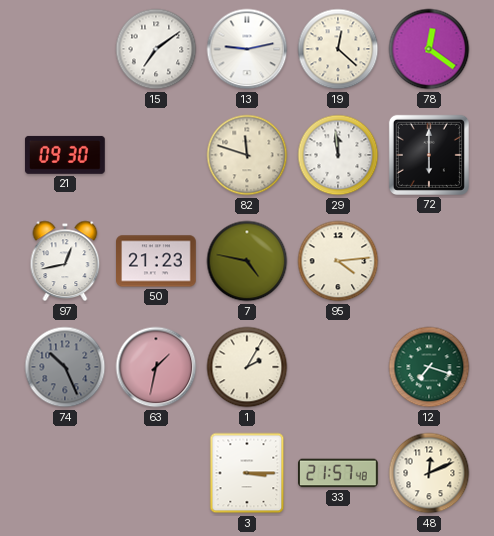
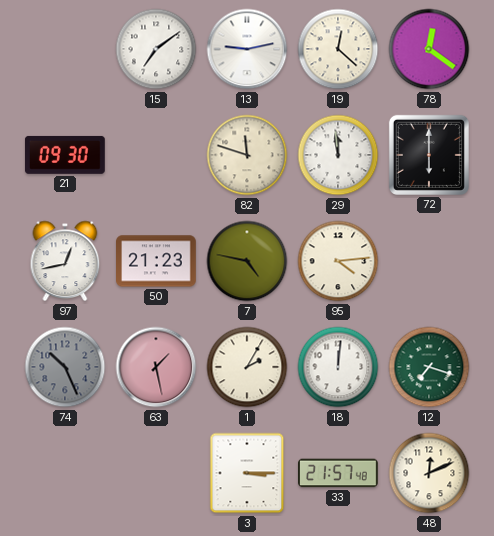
63: 1:32 -> 1:28
18: none -> 12:01
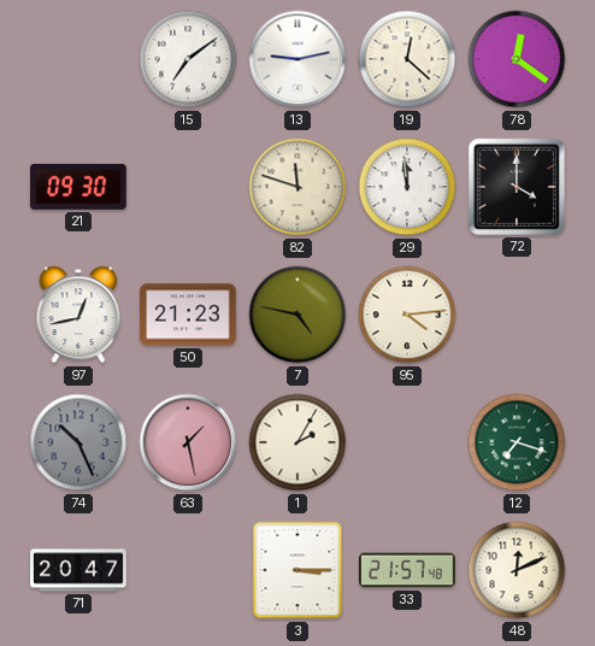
72: 6:00 -> 4:00
18: 12:01 -> none
71: none -> 20:47
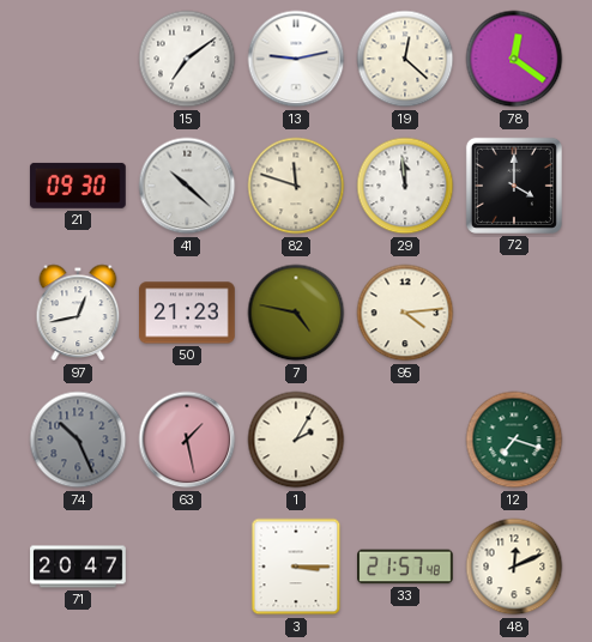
41: none -> 10:22
